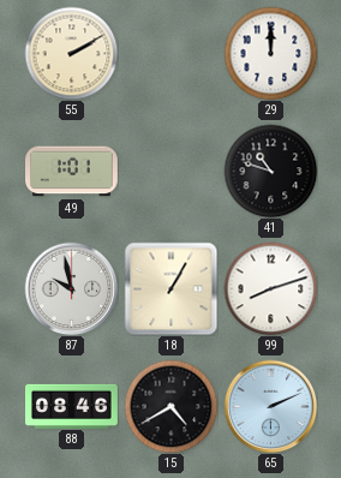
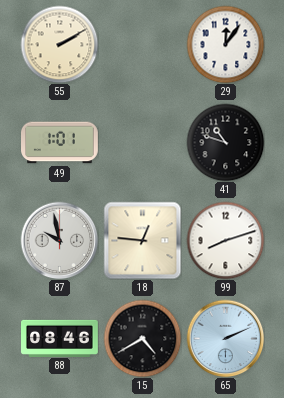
29: 12:00 -> 12:06
18: 1:05 -> 12:46
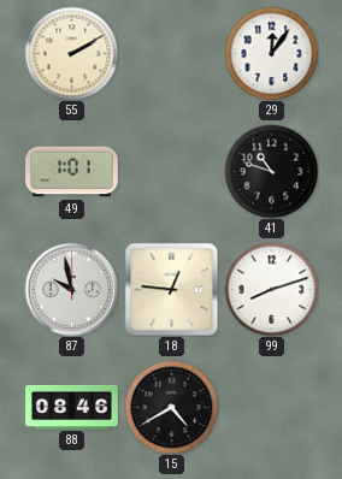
65: 2:11 -> none
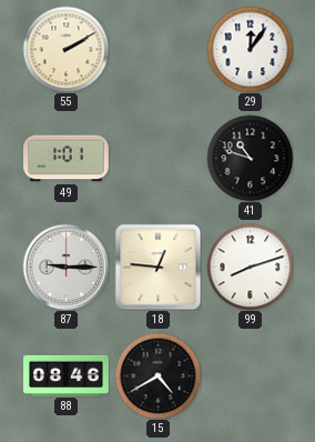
87: 9:58 -> 9:15
